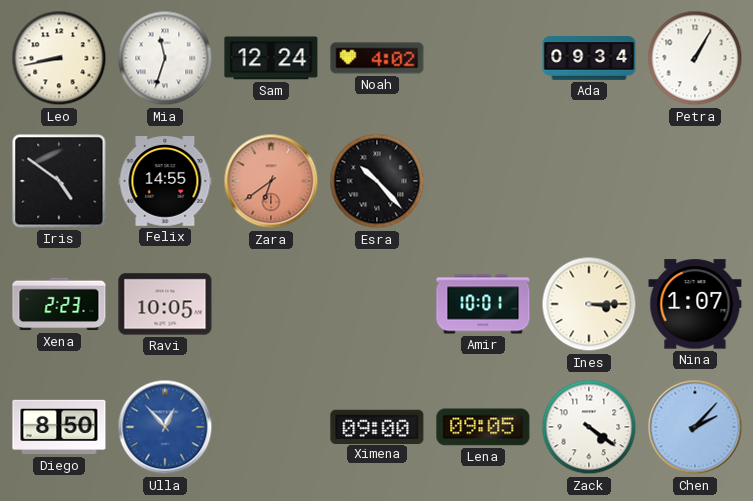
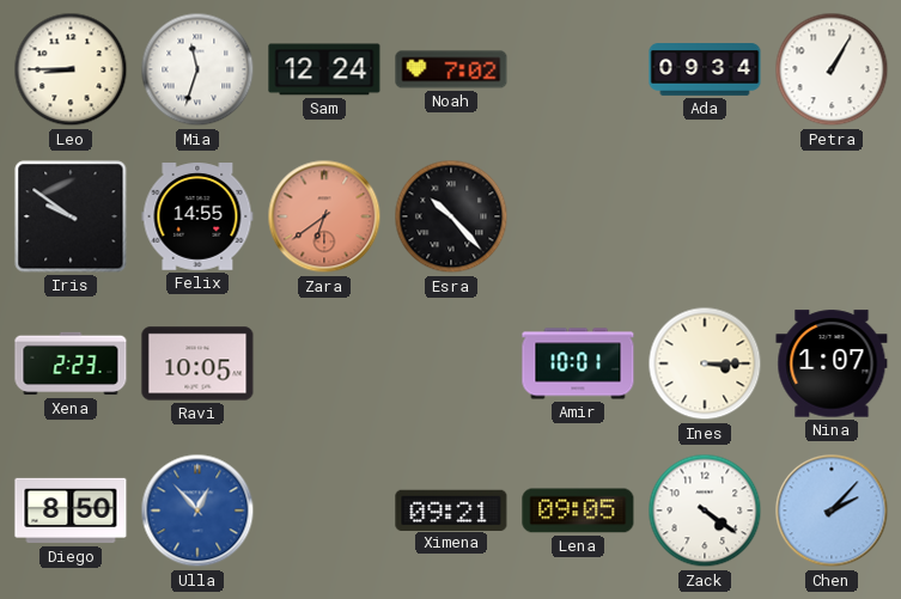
Leo: 8:43 -> 8:45
Noah: 4:02 -> 7:02
Iris: 4:51 -> 9:51
Ximena: 09:00 -> 09:21
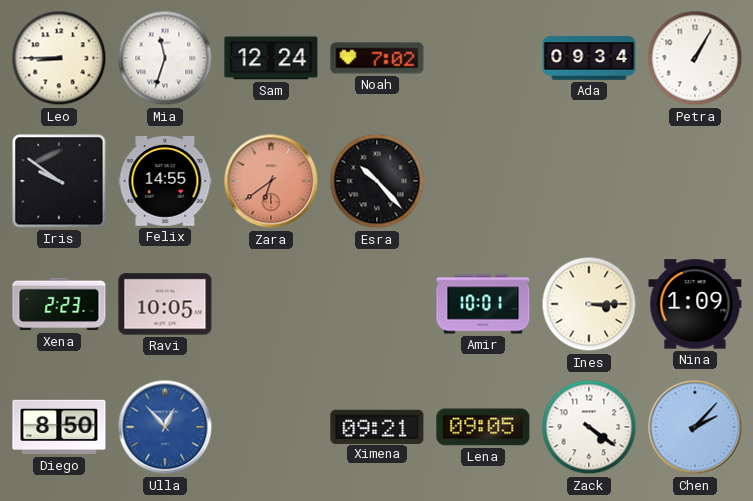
Nina: 1:07 -> 1:09
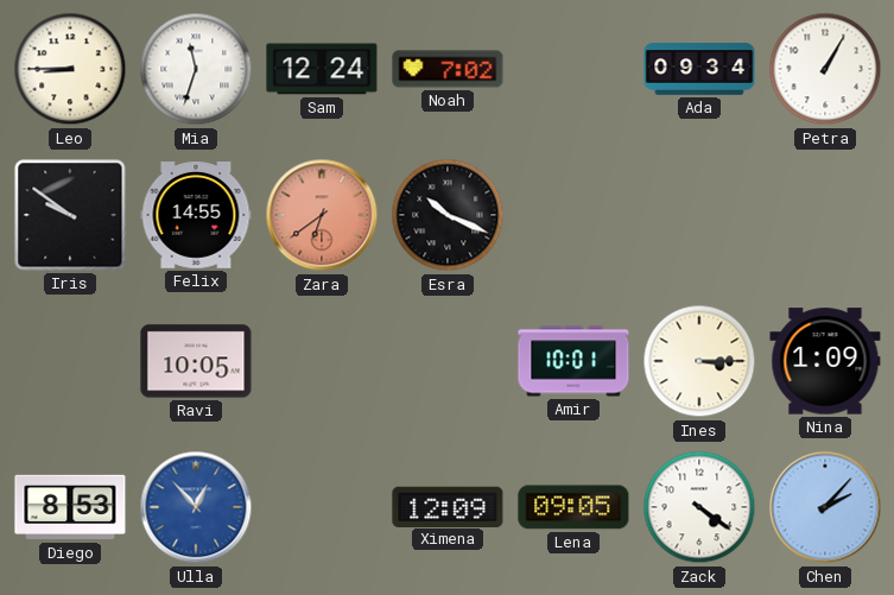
Esra: 10:23 -> 10:19
Xena: 2:23 -> none
Diego: 8:50 -> 8:53
Ximena: 09:21 -> 12:09
